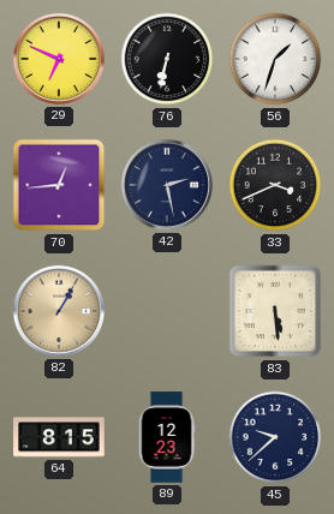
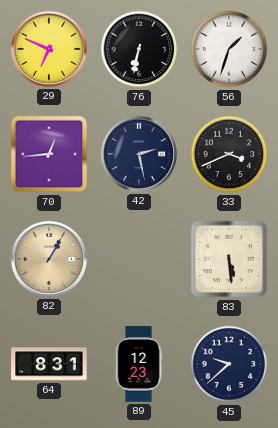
64: 8:15 -> 8:31
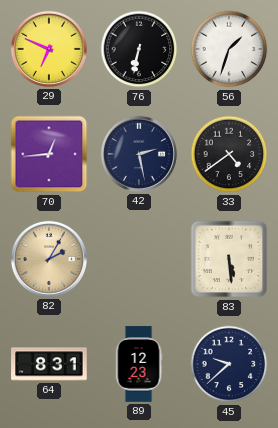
33: 3:41 -> 4:39
82: 1:05 -> 2:05
